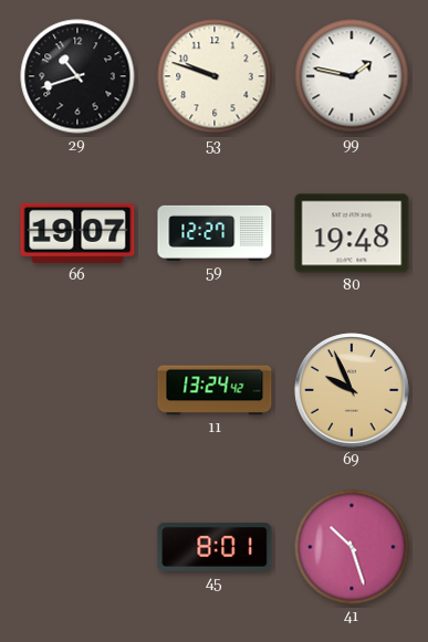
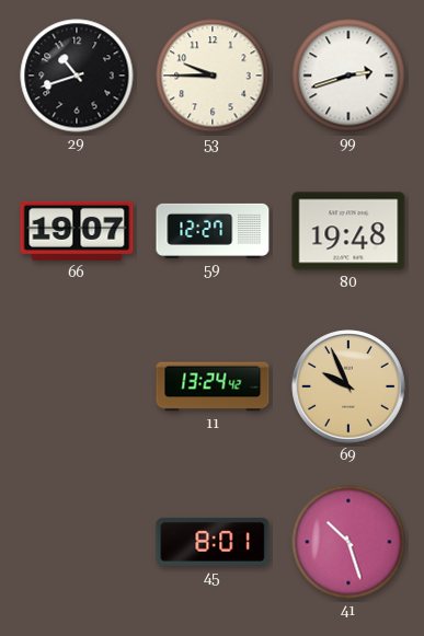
53: 9:48 -> 9:45
99: 1:47 -> 2:42
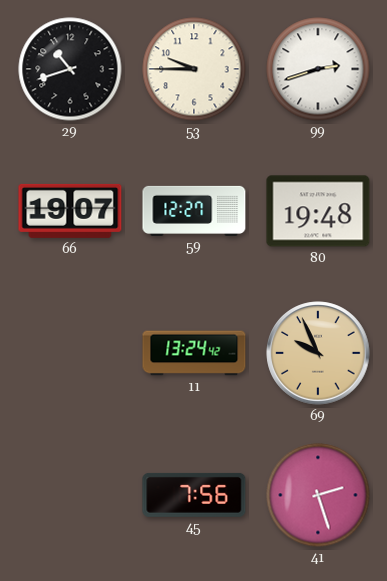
45: 8:01 -> 7:56
41: 10:27 -> 2:27
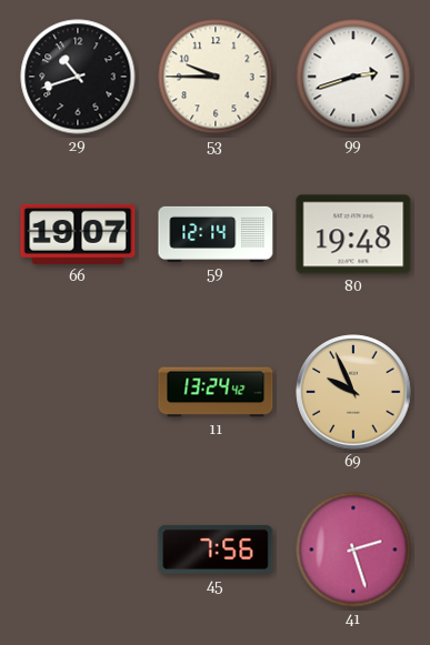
59: 12:27 -> 12:14
